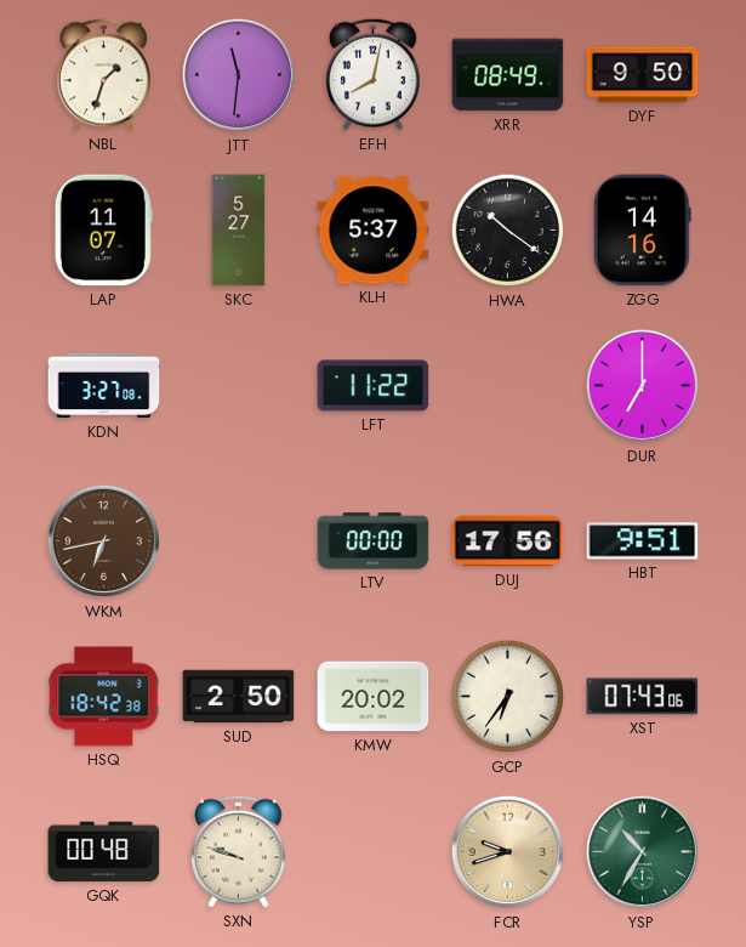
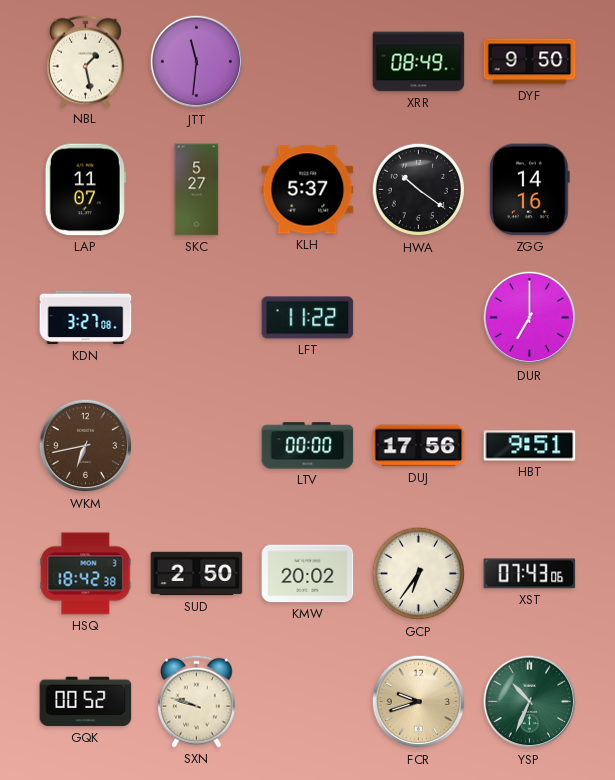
NBL: 1:33 -> 1:28
EFH: 8:02 -> none
GQK: 00:48 -> 00:52
YSP: 10:35 -> 10:34
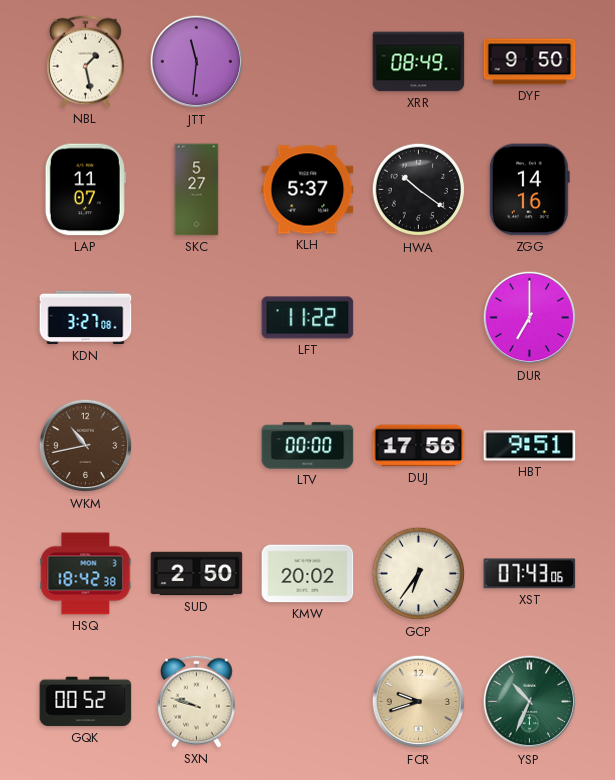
WKM: 6:43 -> 10:43
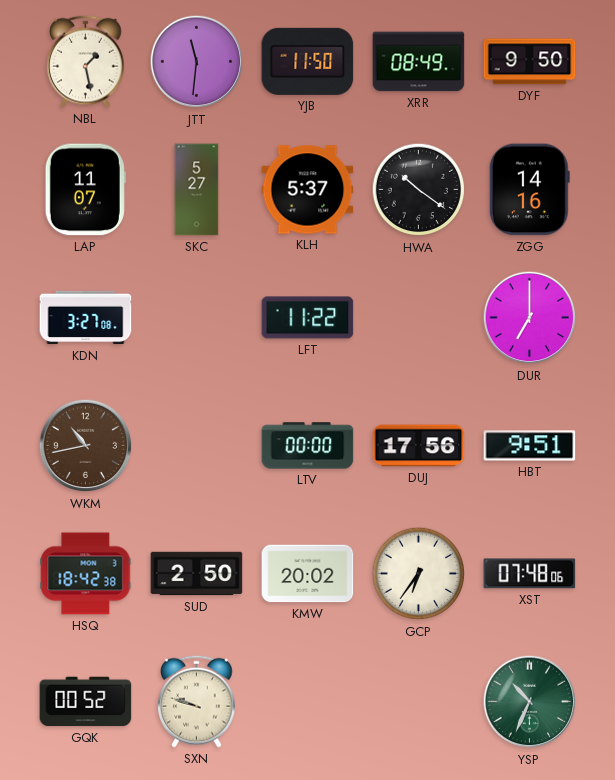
YJB: none -> 11:50
XST: 07:43 -> 07:48
FCR: 9:42 -> none
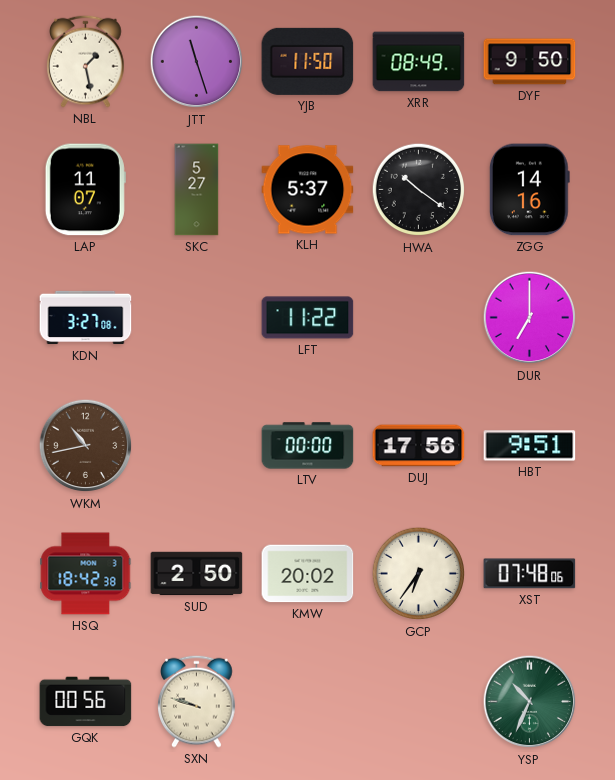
JTT: 11:31 -> 11:27
GQK: 00:52 -> 00:56
